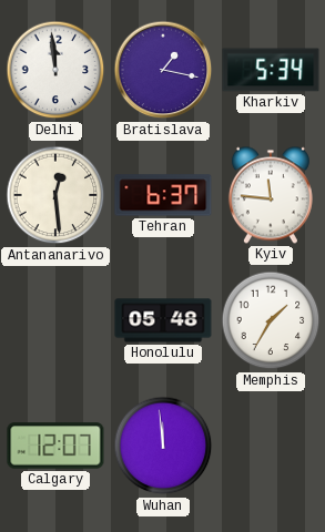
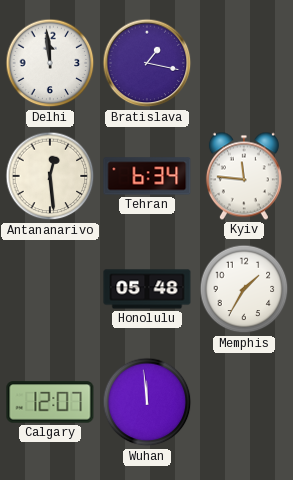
Kharkiv: 5:34 -> none
Tehran: 6:37 -> 6:34
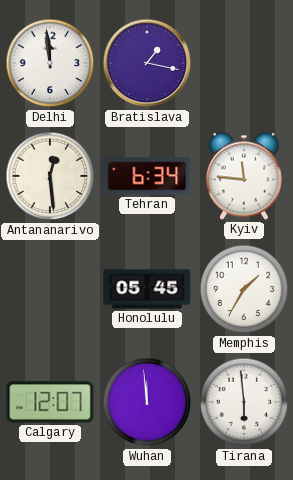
Honolulu: 05:48 -> 05:45
Tirana: none -> 5:59
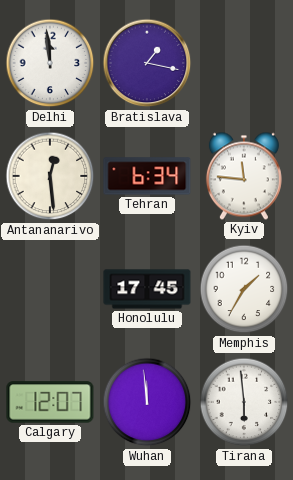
Honolulu: 05:45 -> 17:45
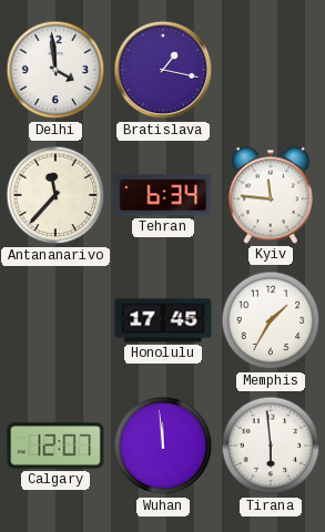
Delhi: 11:59 -> 3:59
Antananarivo: 12:29 -> 11:37
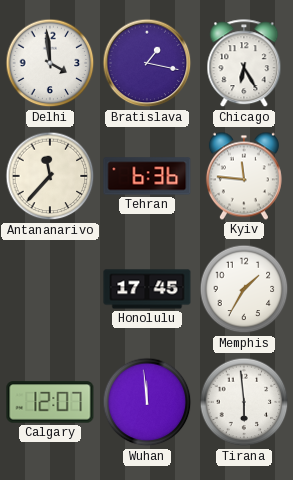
Chicago: none -> 6:25
Tehran: 6:34 -> 6:36
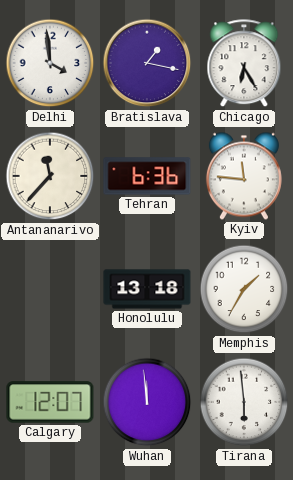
Honolulu: 17:45 -> 13:18
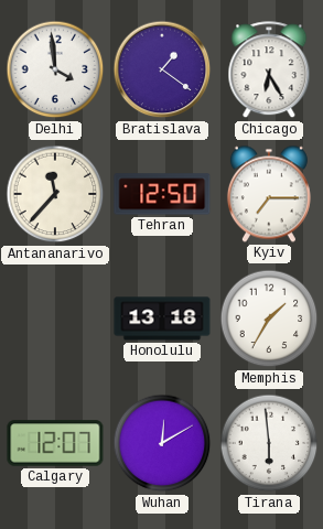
Bratislava: 1:17 -> 1:21
Tehran: 6:36 -> 12:50
Kyiv: 11:46 -> 7:15
Wuhan: 11:59 -> 12:10
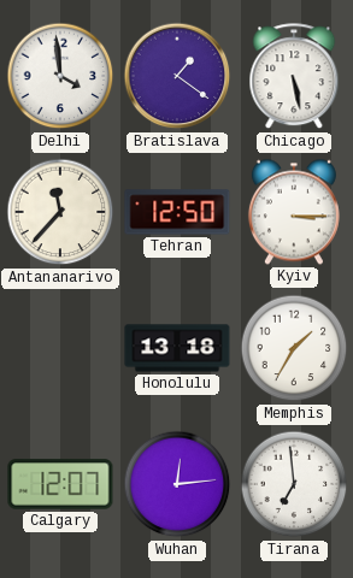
Chicago: 6:25 -> 5:28
Kyiv: 7:15 -> 3:15
Wuhan: 12:10 -> 12:14
Tirana: 5:59 -> 6:59
